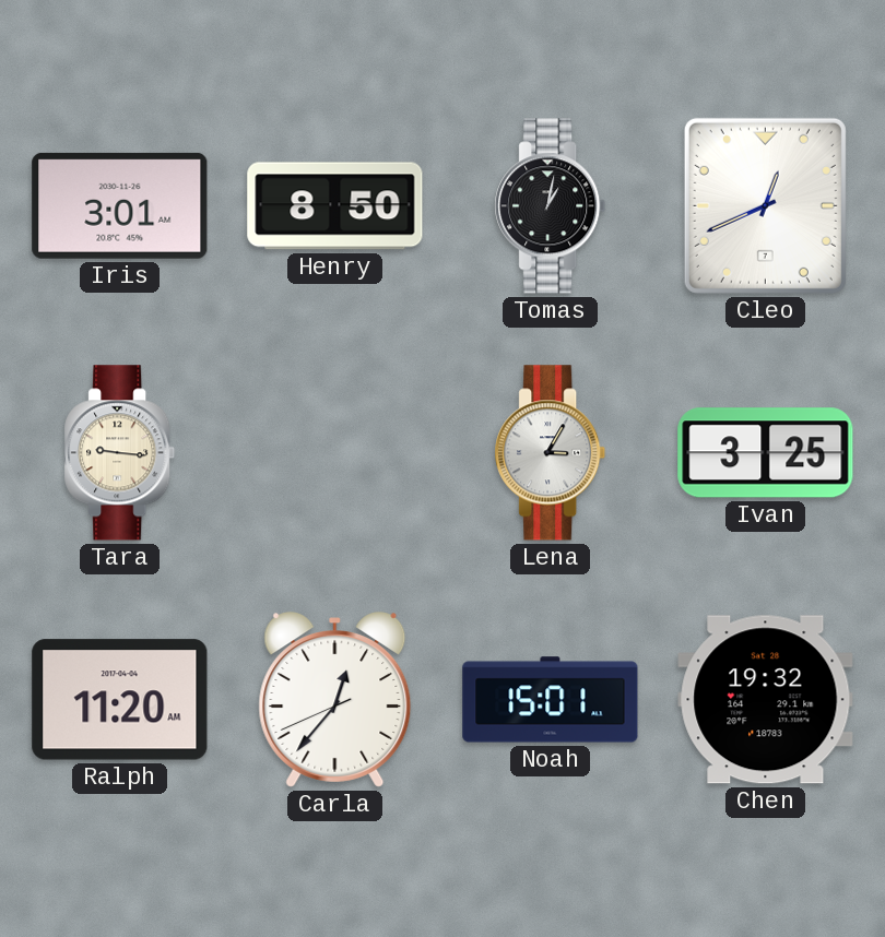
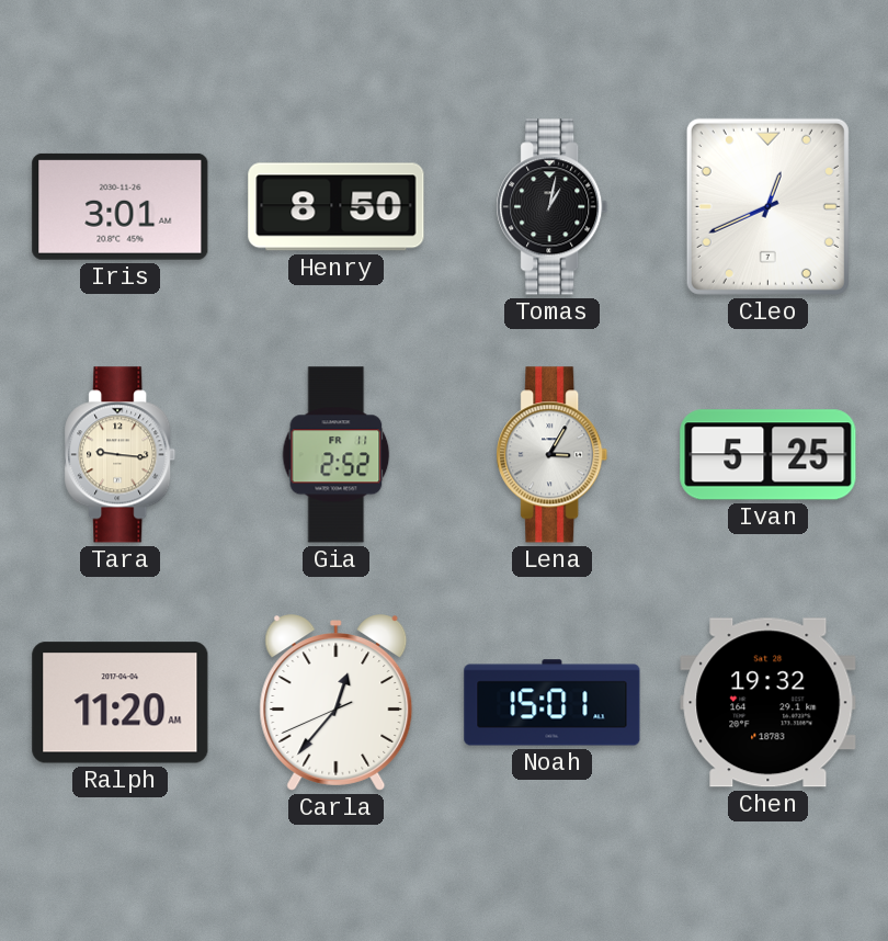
Gia: none -> 2:52
Ivan: 3:25 -> 5:25
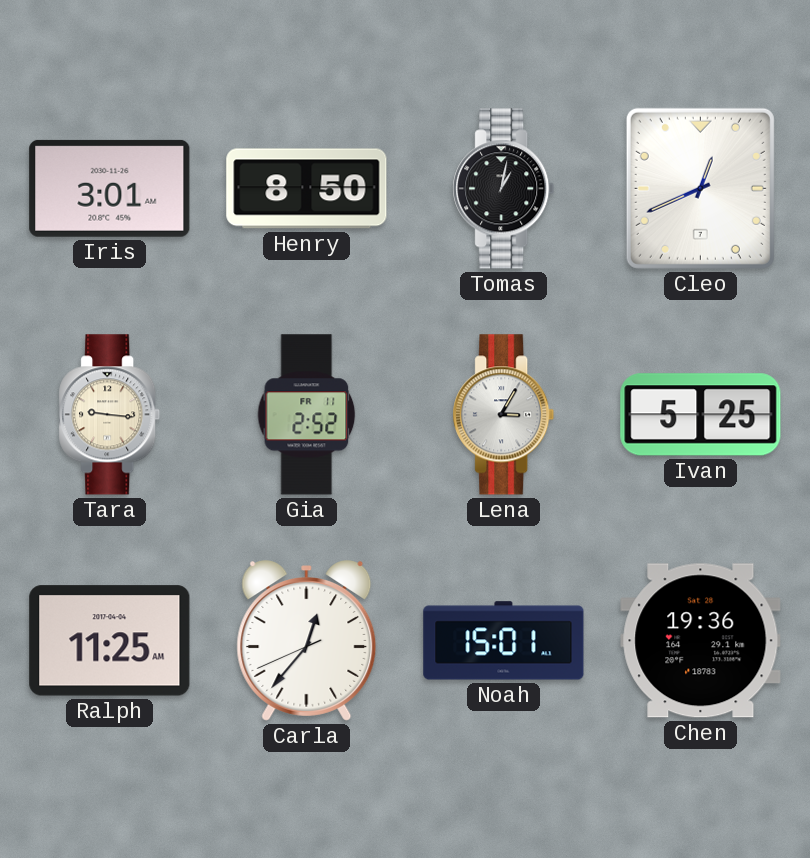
Ralph: 11:20 -> 11:25
Chen: 19:32 -> 19:36
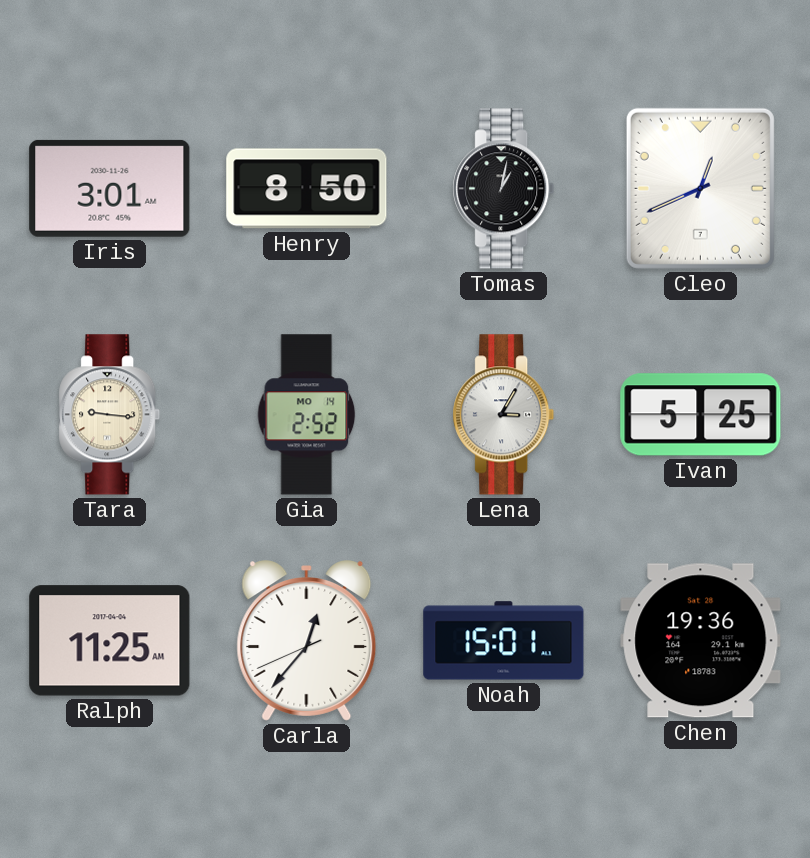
Gia date: FR 11 -> MO 14
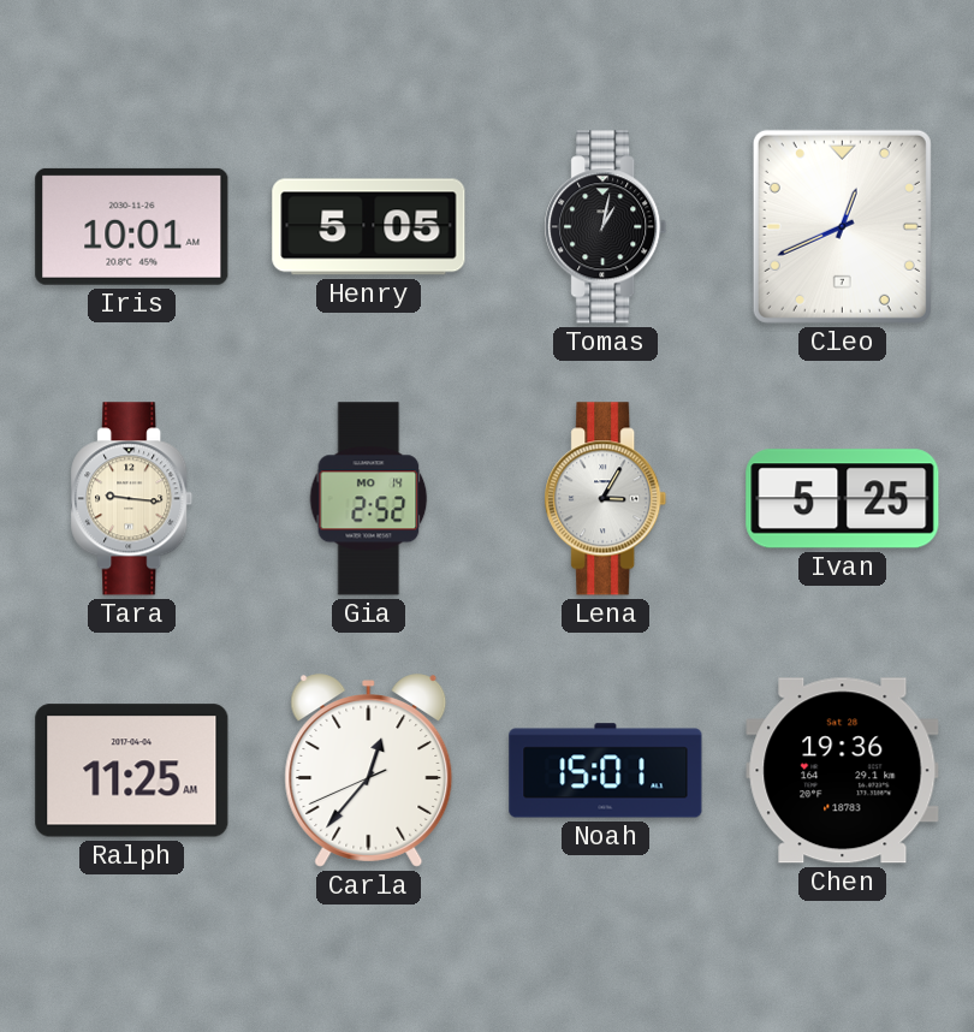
Iris: 3:01 -> 10:01
Henry: 8:50 -> 5:05
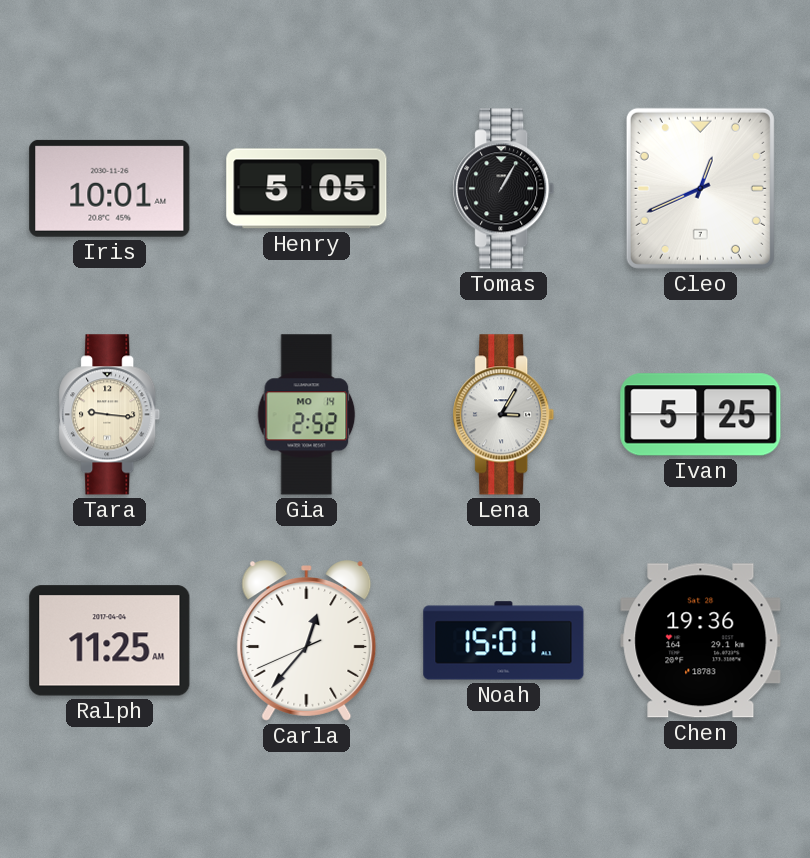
Tomas: 1:02 -> 1:05
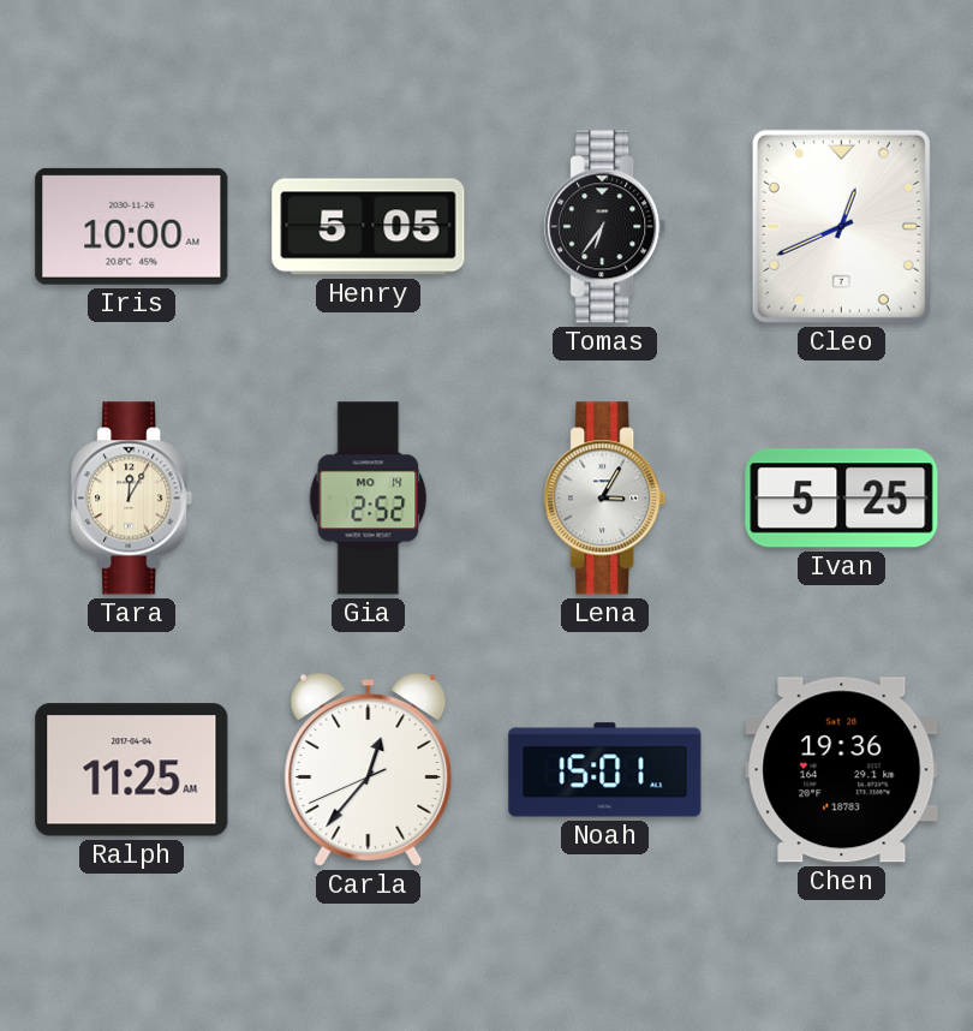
Iris: 10:01 -> 10:00
Tomas: 1:05 -> 6:36
Tara: 9:16 -> 12:05
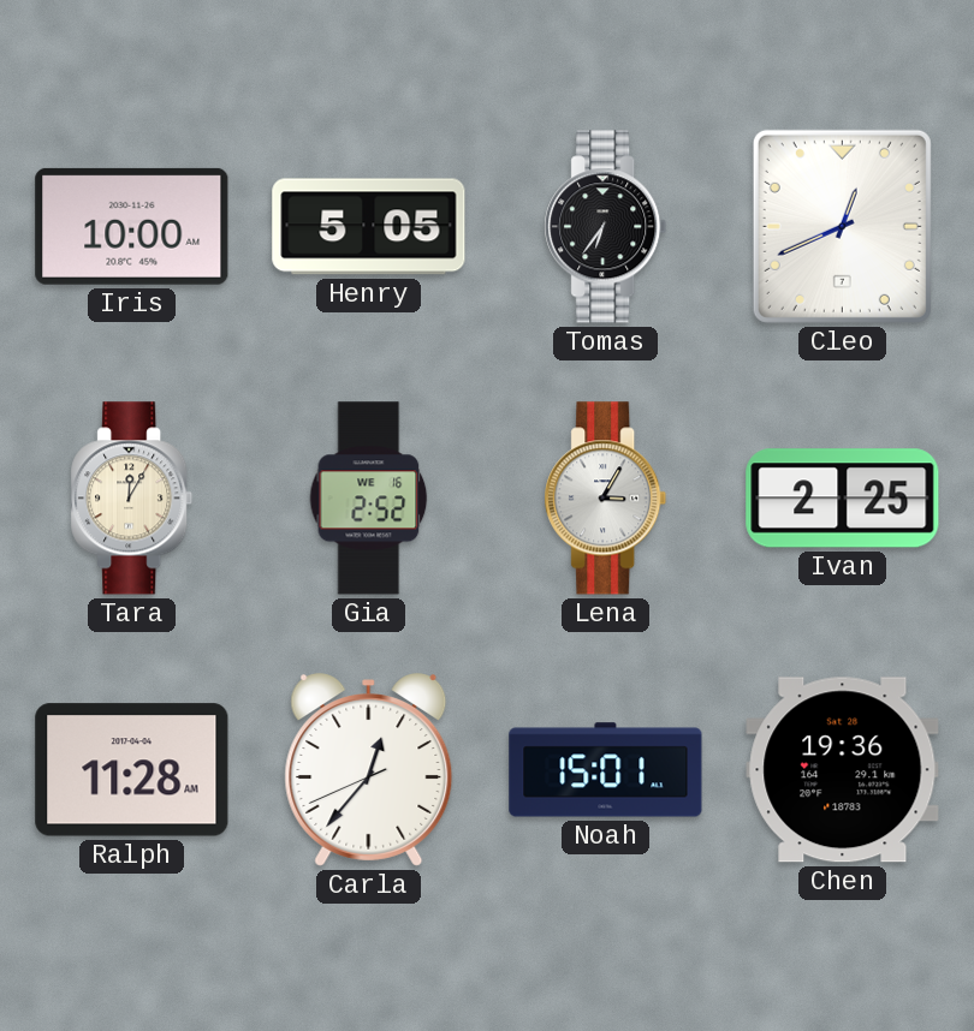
Gia date: MO 14 -> WE 16
Ivan: 5:25 -> 2:25
Ralph: 11:25 -> 11:28
